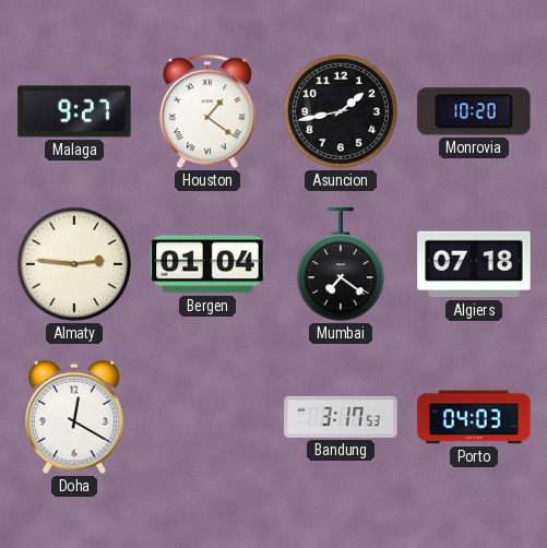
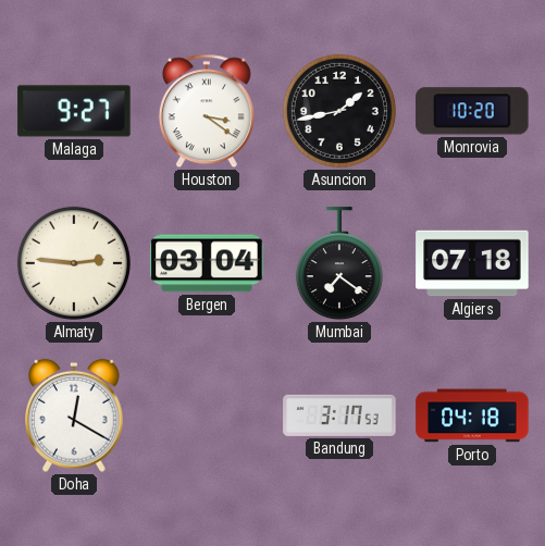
Houston: 1:21 -> 3:21
Bergen: 01:04 -> 03:04
Porto: 04:03 -> 04:18
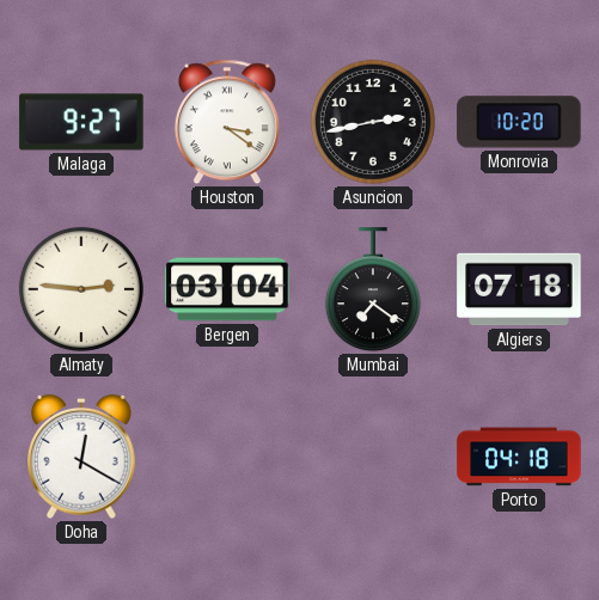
Asuncion: 1:43 -> 2:43
Bandung: 3:17 -> none
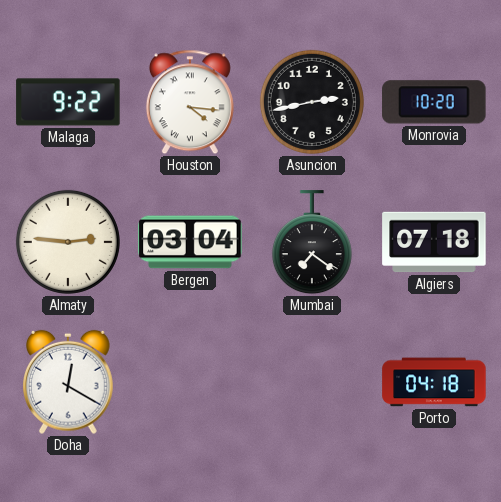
Malaga: 9:27 -> 9:22
Houston: 3:21 -> 4:16
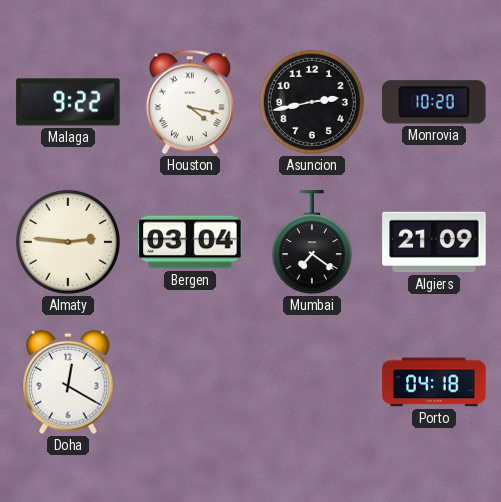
Houston: 4:16 -> 4:17
Algiers: 07:18 -> 21:09
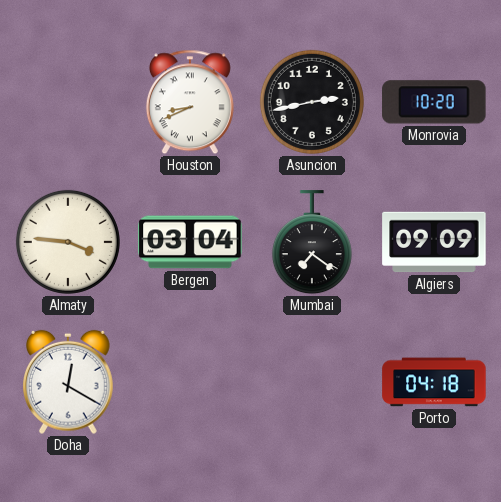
Malaga: 9:22 -> none
Houston: 4:17 -> 8:41
Almaty: 2:46 -> 3:46
Algiers: 21:09 -> 09:09
